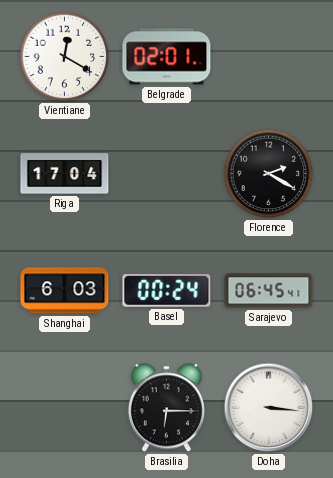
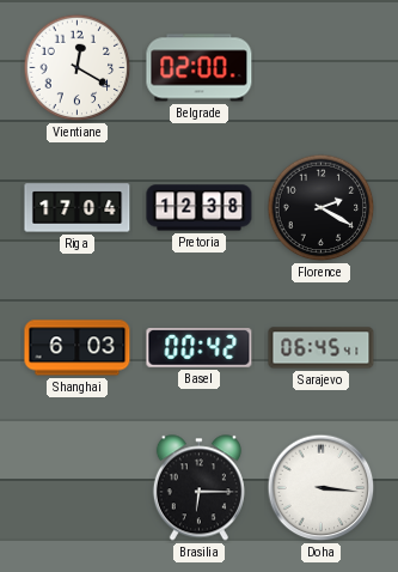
Belgrade: 02:01 -> 02:00
Pretoria: none -> 12:38
Basel: 00:24 -> 00:42
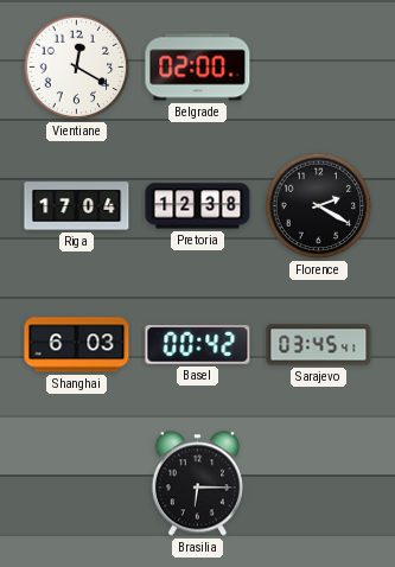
Sarajevo: 06:45 -> 03:45
Doha: 3:16 -> none
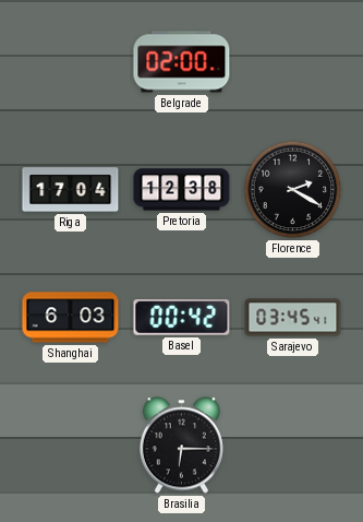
Vientiane: 12:20 -> none
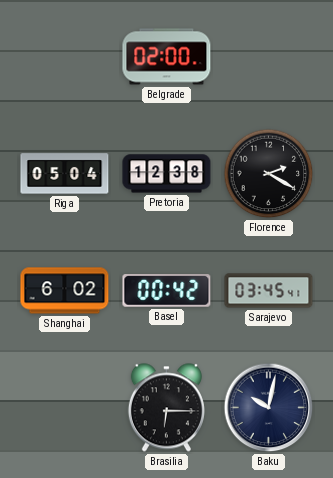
Riga: 17:04 -> 05:04
Shanghai: 6:03 -> 6:02
Baku: none -> 10:02
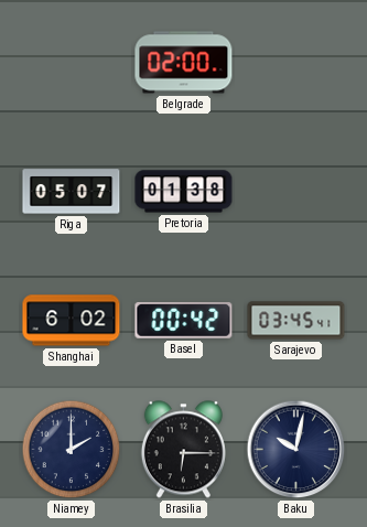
Riga: 05:04 -> 05:07
Pretoria: 12:38 -> 01:38
Florence: 2:20 -> none
Niamey: none -> 2:00
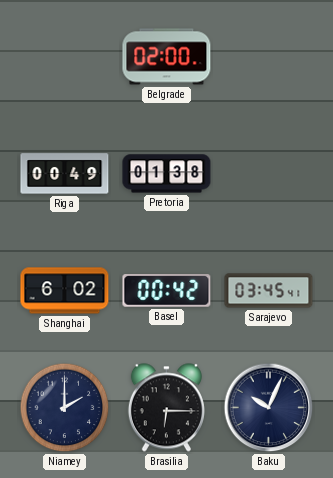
Riga: 05:07 -> 00:49
Baku: 10:02 -> 10:04
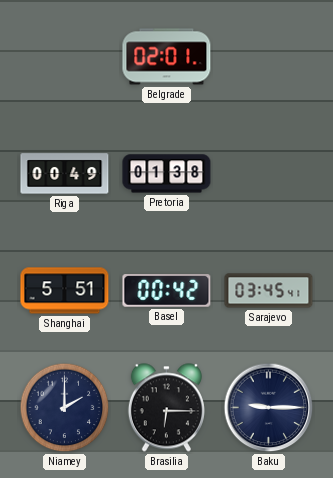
Belgrade: 02:00 -> 02:01
Shanghai: 6:02 -> 5:51
Baku: 10:04 -> 9:15
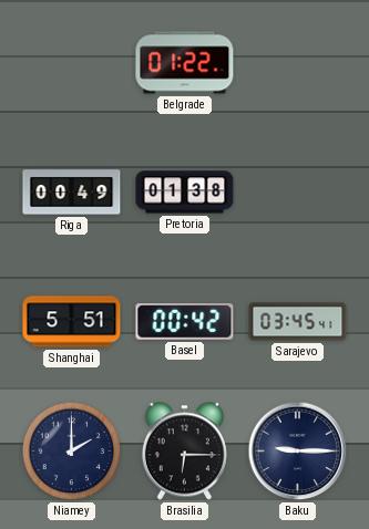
Belgrade: 02:01 -> 01:22
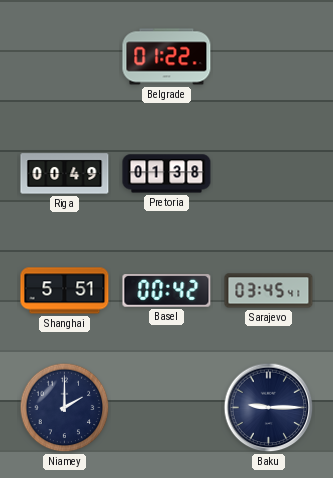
Brasilia: 6:15 -> none
